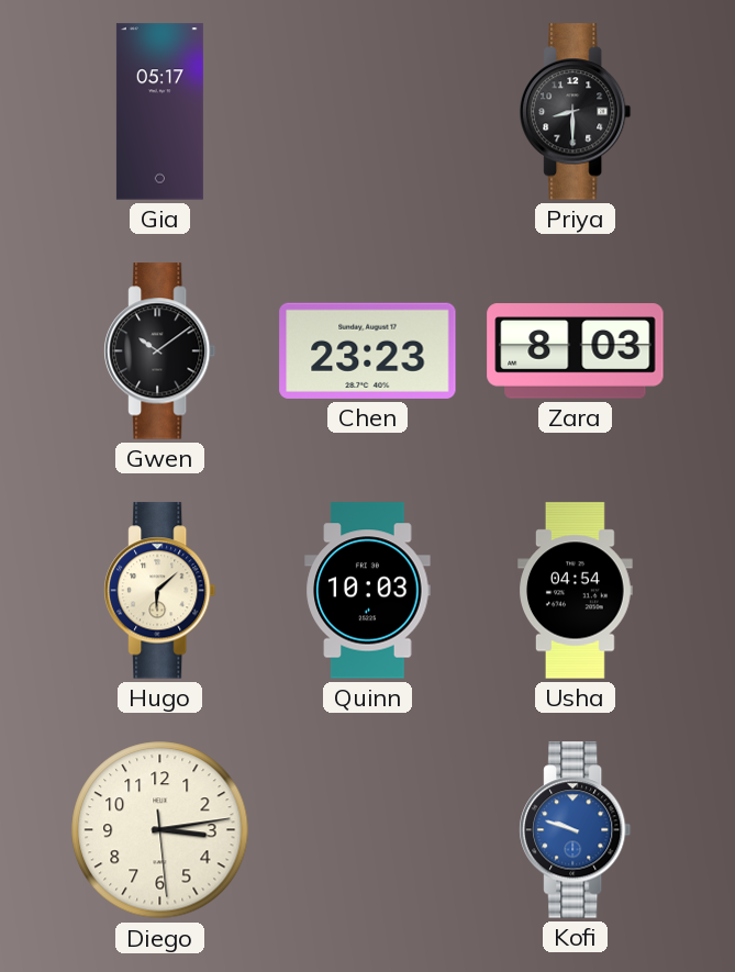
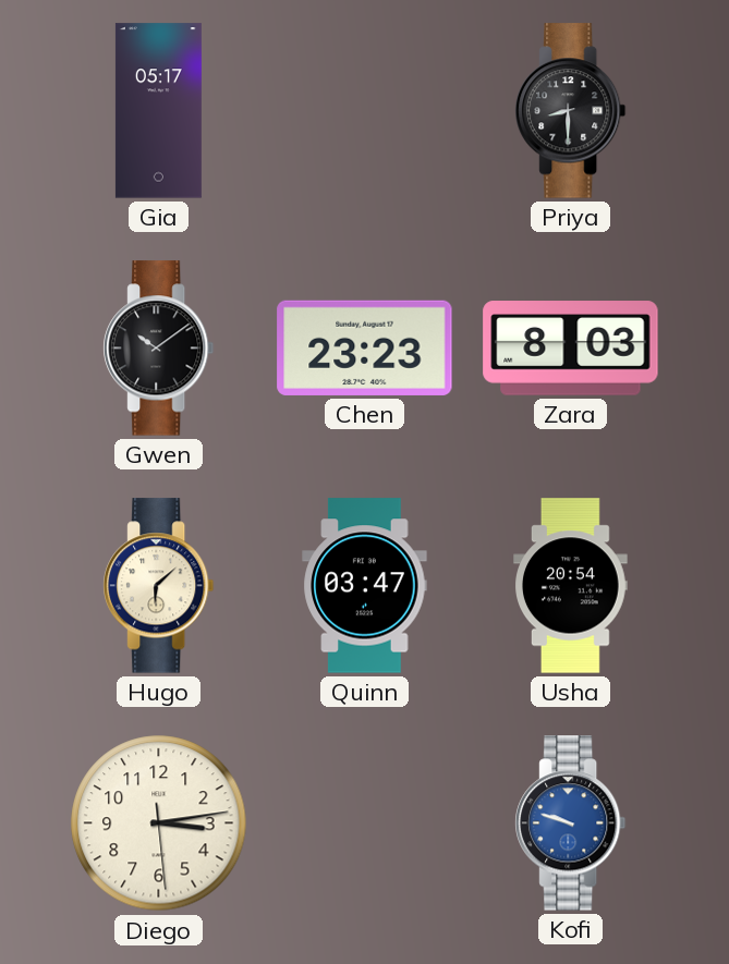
Quinn: 10:03 -> 03:47
Usha: 04:54 -> 20:54
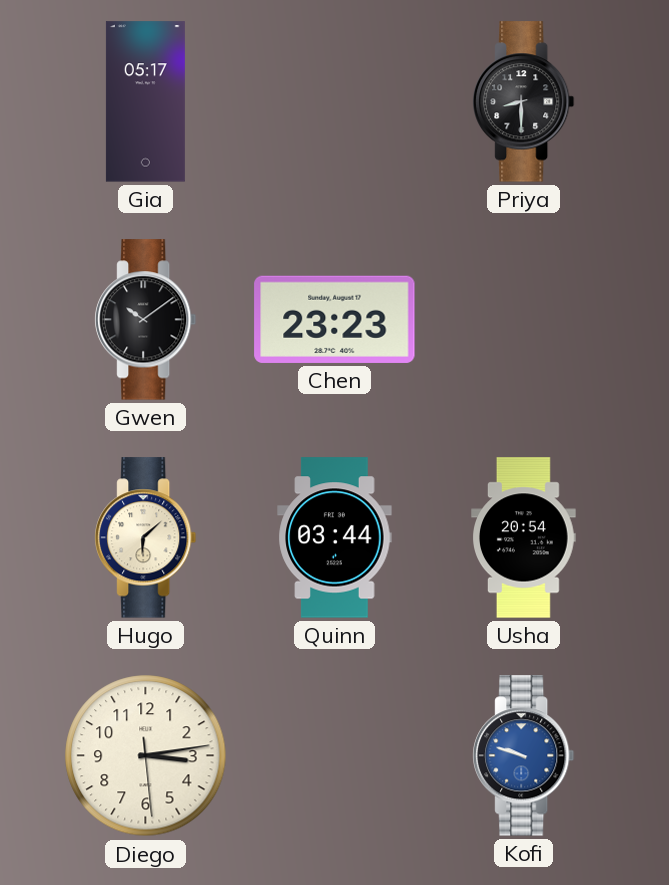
Zara: 8:03 -> none
Quinn: 03:47 -> 03:44
